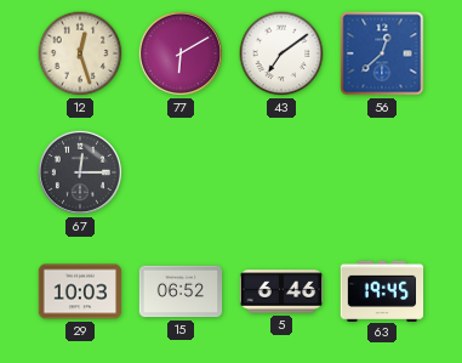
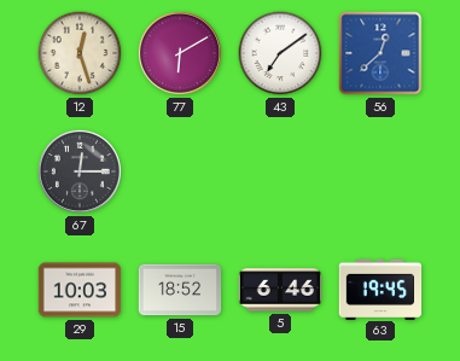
15: 06:52 -> 18:52
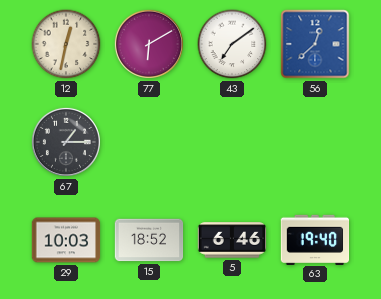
12: 12:27 -> 12:32
67: 12:15 -> 1:15
63: 19:45 -> 19:40
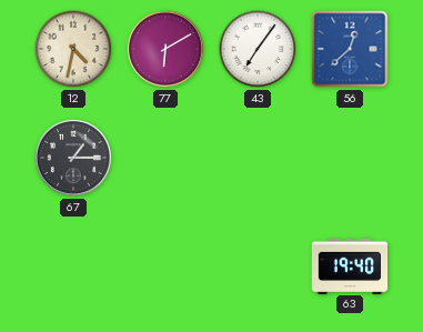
12: 12:32 -> 4:32
43: 7:09 -> 7:06
29: 10:03 -> none
15: 18:52 -> none
5: 6:46 -> none
